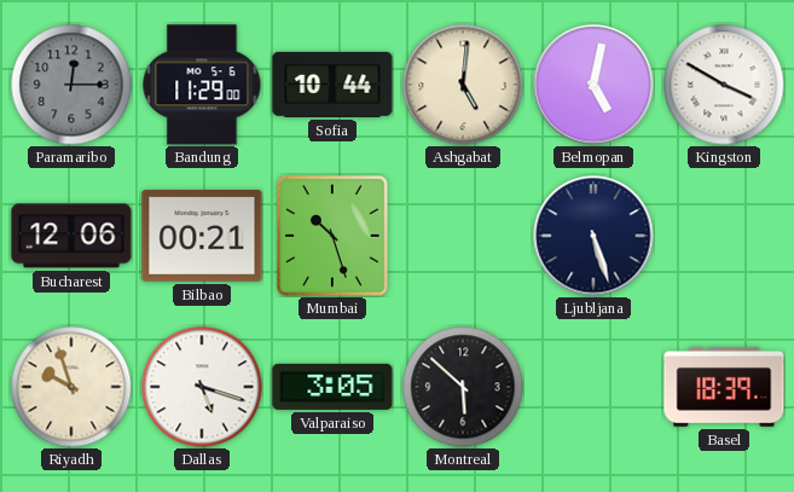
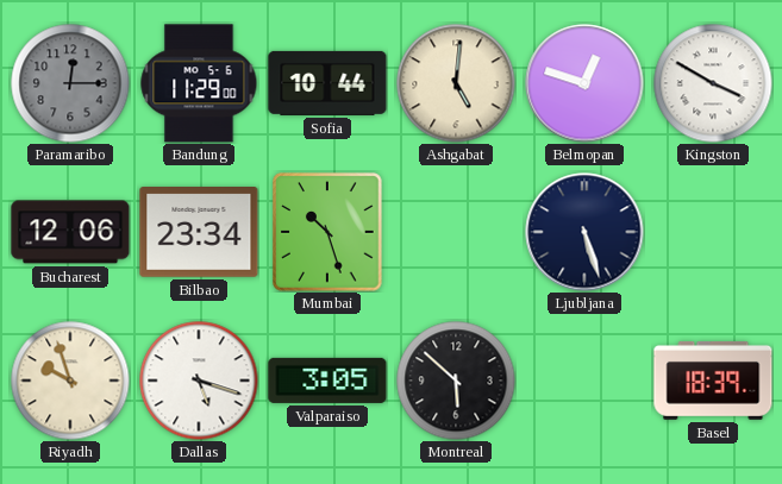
Belmopan: 5:02 -> 12:48
Bilbao: 00:21 -> 23:34
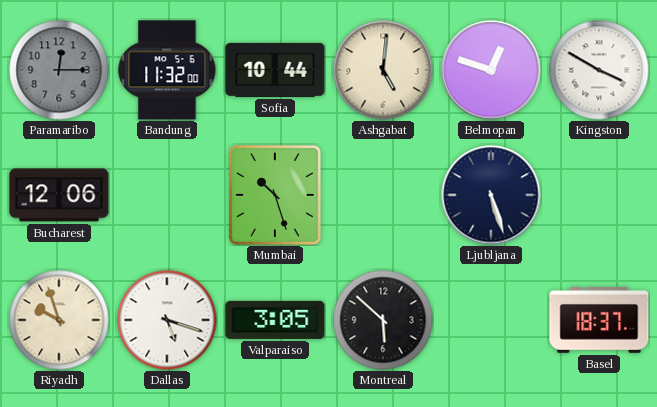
Bandung: 11:29 -> 11:32
Bilbao: 23:34 -> none
Basel: 18:39 -> 18:37
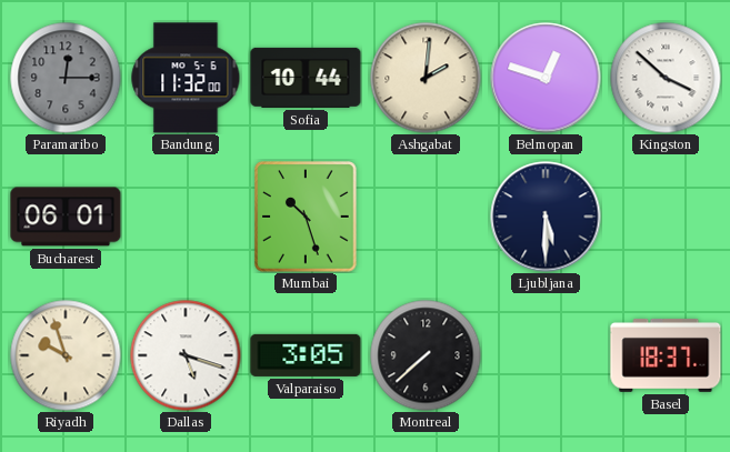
Ashgabat: 5:01 -> 2:01
Kingston: 3:50 -> 3:52
Bucharest: 12:06 -> 06:01
Ljubljana: 5:27 -> 5:30
Montreal: 5:52 -> 7:38
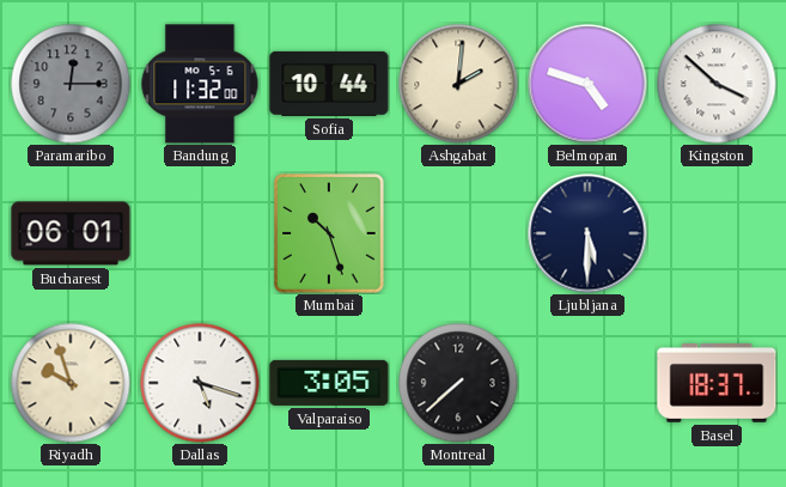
Belmopan: 12:48 -> 4:48
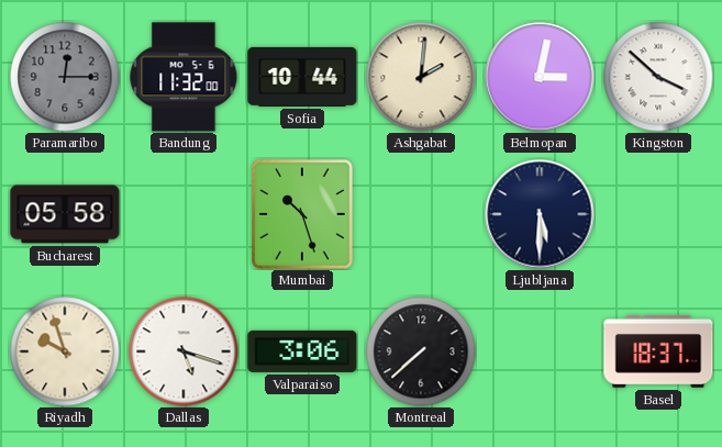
Belmopan: 4:48 -> 3:02
Bucharest: 06:01 -> 05:58
Valparaiso: 3:05 -> 3:06
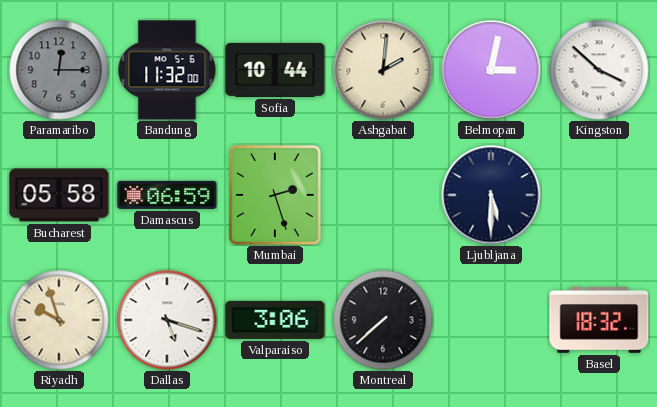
Damascus: none -> 06:59
Mumbai: 10:27 -> 2:27
Basel: 18:37 -> 18:32
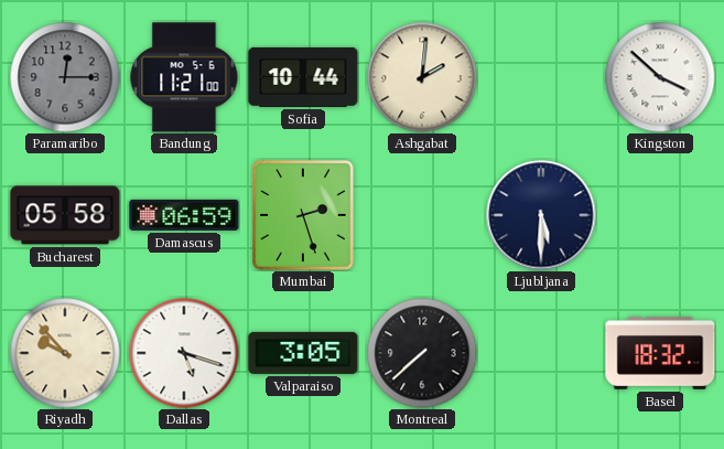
Bandung: 11:32 -> 11:21
Belmopan: 3:02 -> none
Riyadh: 9:57 -> 9:53
Valparaiso: 3:06 -> 3:05
